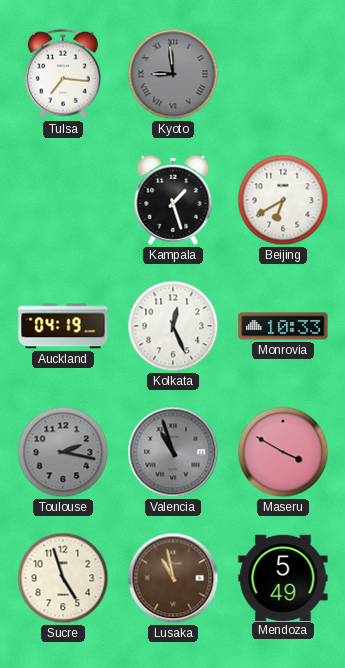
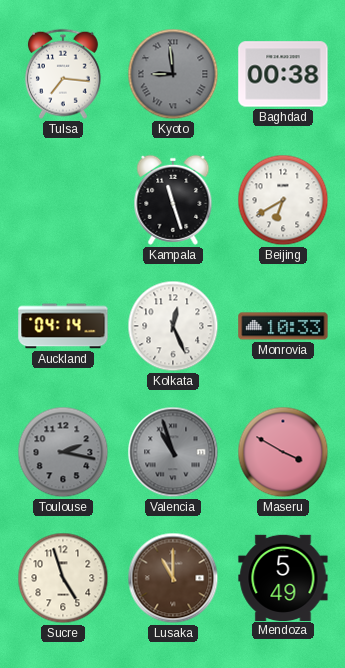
Baghdad: none -> 00:38
Kampala: 1:27 -> 11:27
Auckland: 04:19 -> 04:14
Lusaka: 10:58 -> 11:00
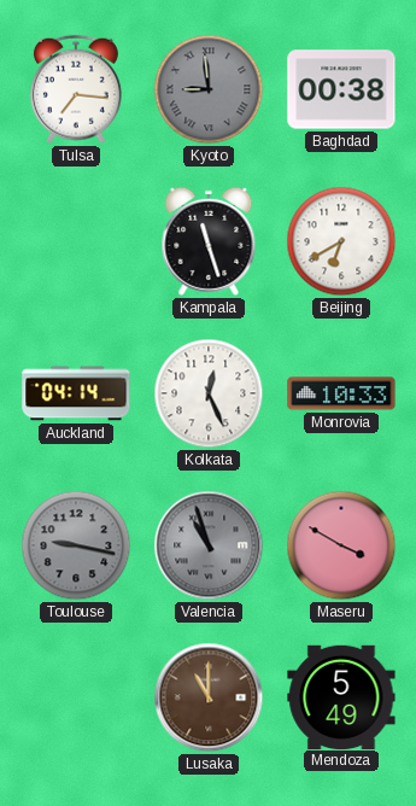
Toulouse: 2:17 -> 9:17
Sucre: 4:57 -> none
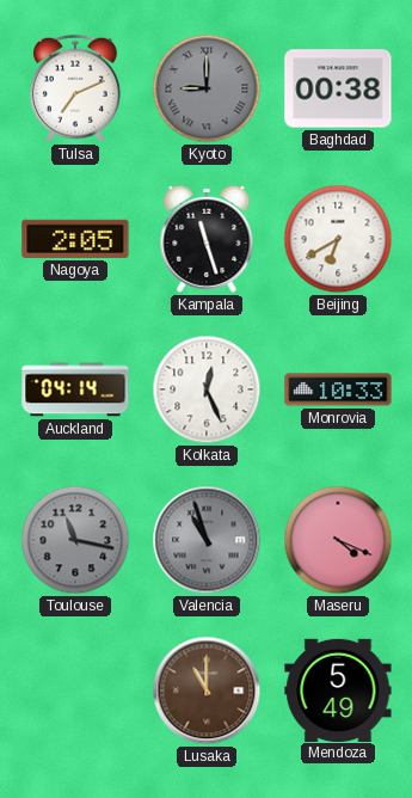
Tulsa: 7:16 -> 7:11
Kyoto: 8:59 -> 9:00
Nagoya: none -> 2:05
Toulouse: 9:17 -> 11:17
Maseru: 3:50 -> 4:19
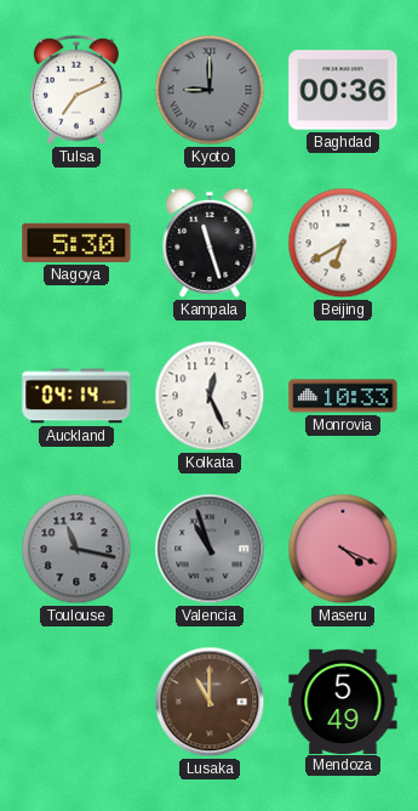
Baghdad: 00:38 -> 00:36
Nagoya: 2:05 -> 5:30
